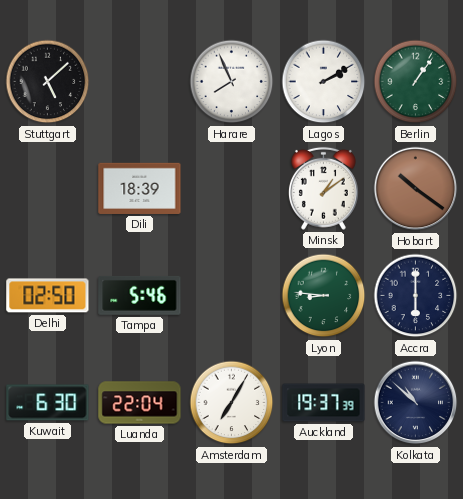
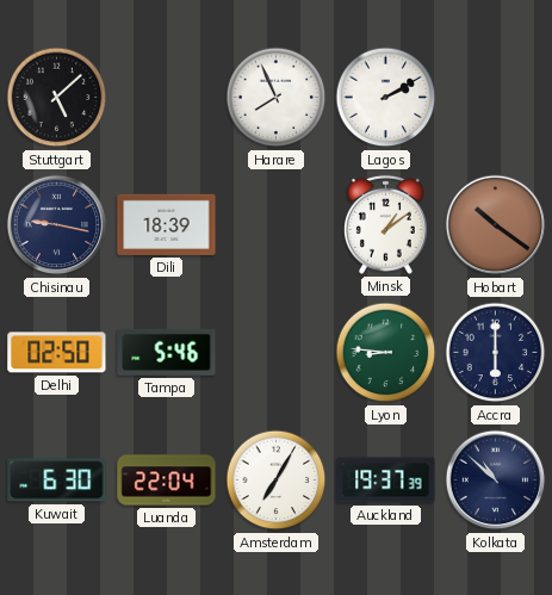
Berlin: 1:06 -> none
Chisinau: none -> 9:17
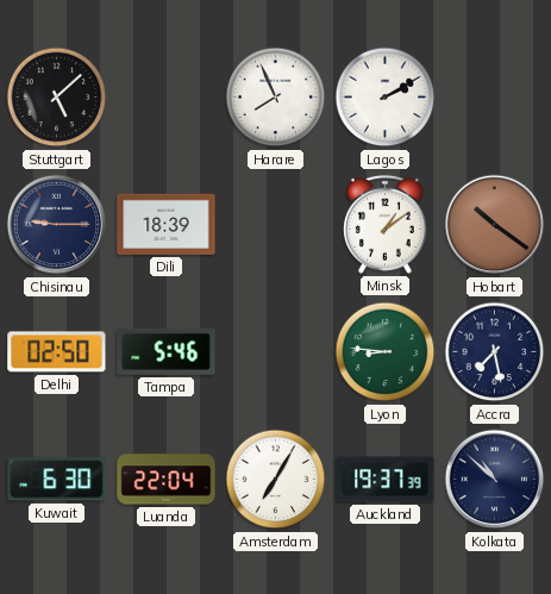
Chisinau: 9:17 -> 9:15
Accra: 6:00 -> 7:28
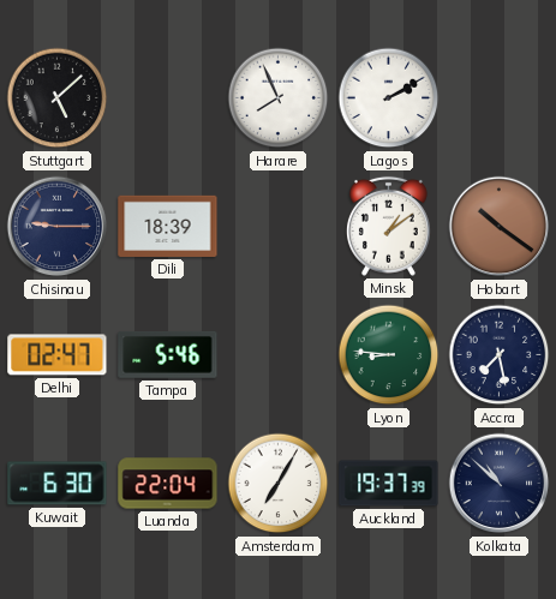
Delhi: 02:50 -> 02:47
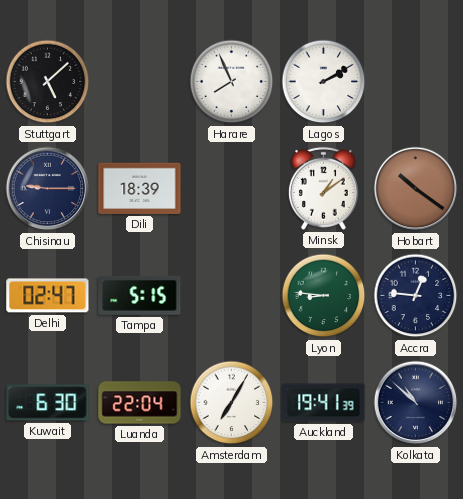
Tampa: 5:46 -> 5:15
Accra: 7:28 -> 12:46
Auckland: 19:37 -> 19:41
